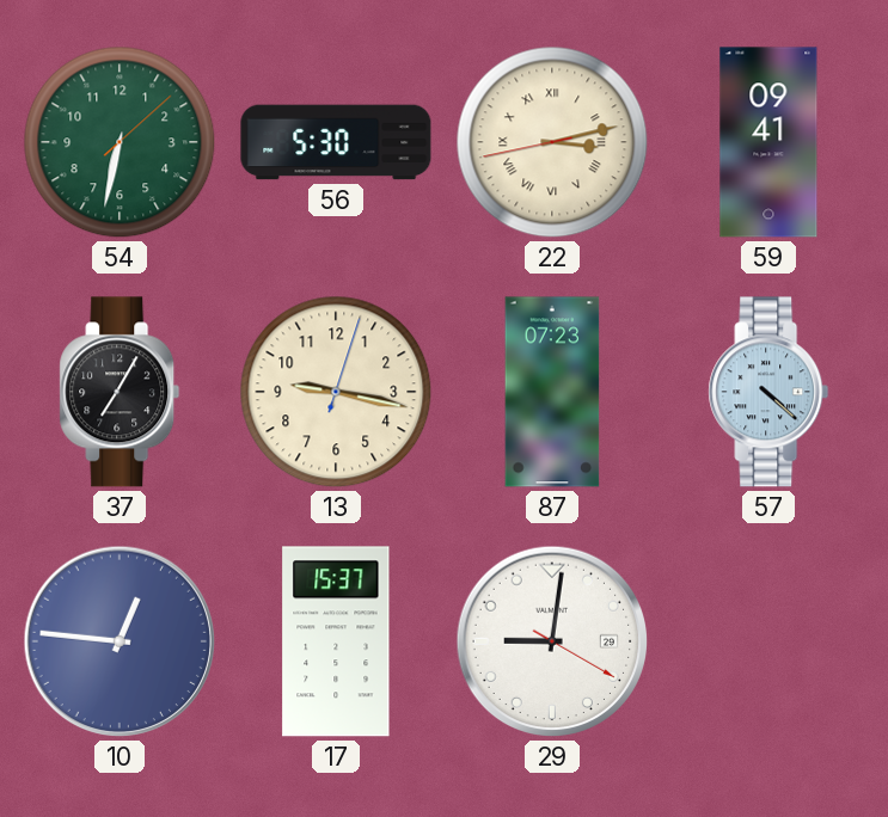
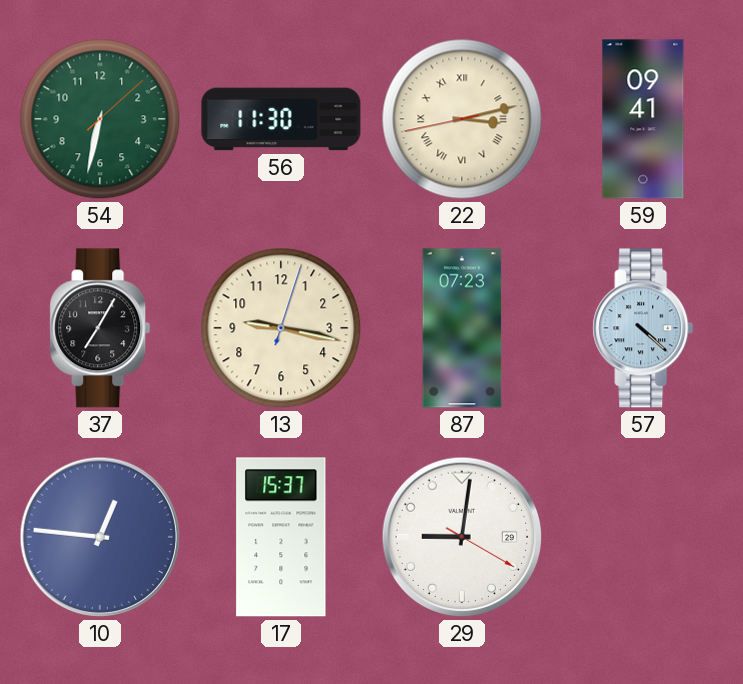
56: 5:30 -> 11:30
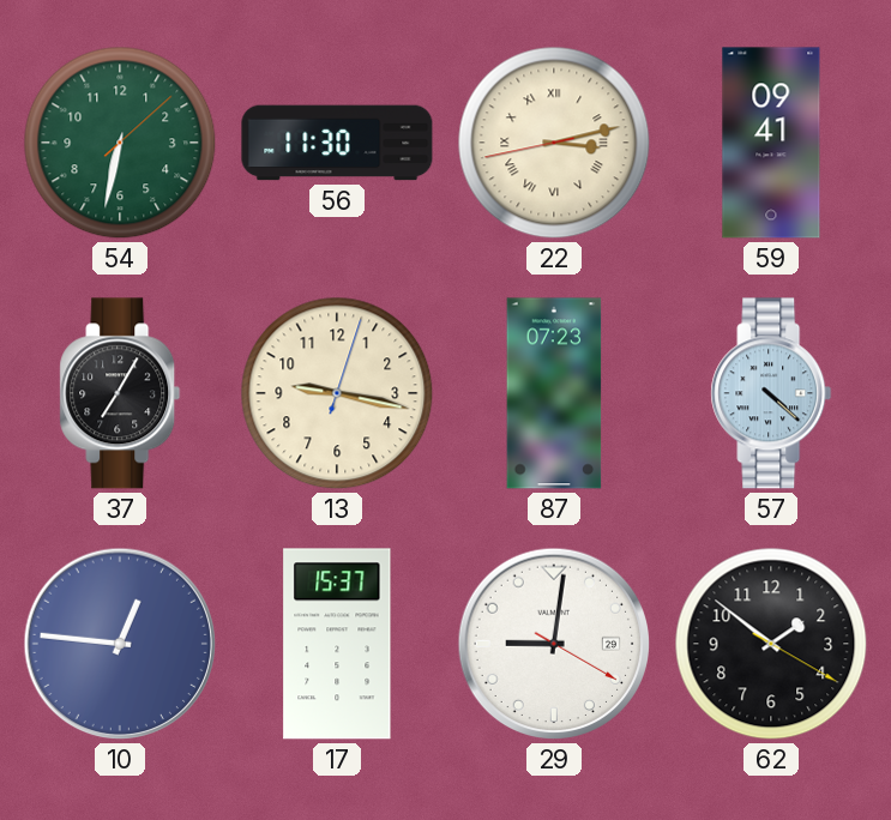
62: none -> 1:51
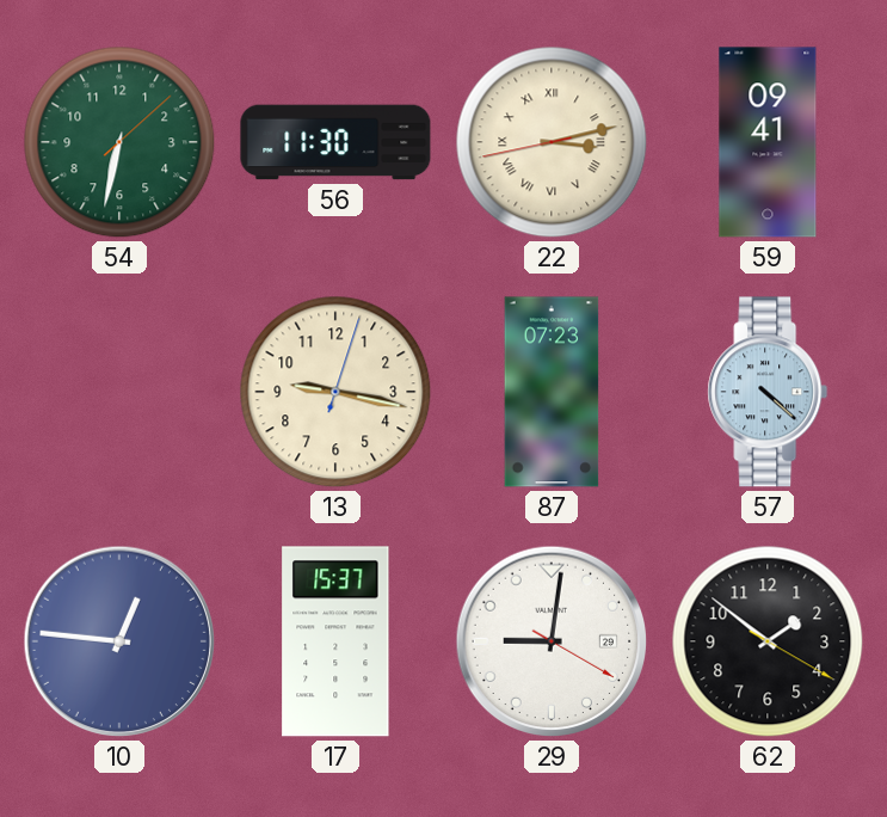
37: 7:05 -> none
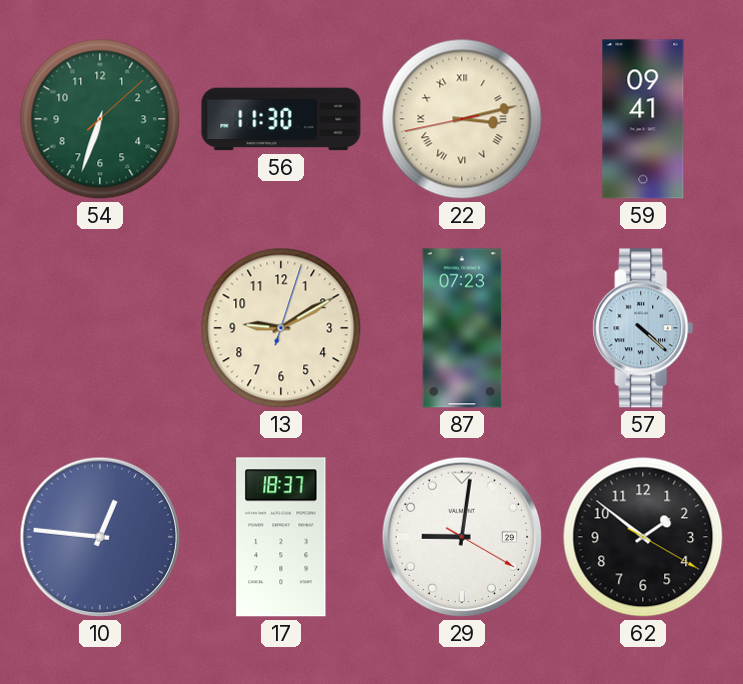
54: 6:32 -> 6:33
13: 9:17 -> 9:10
17: 15:37 -> 18:37
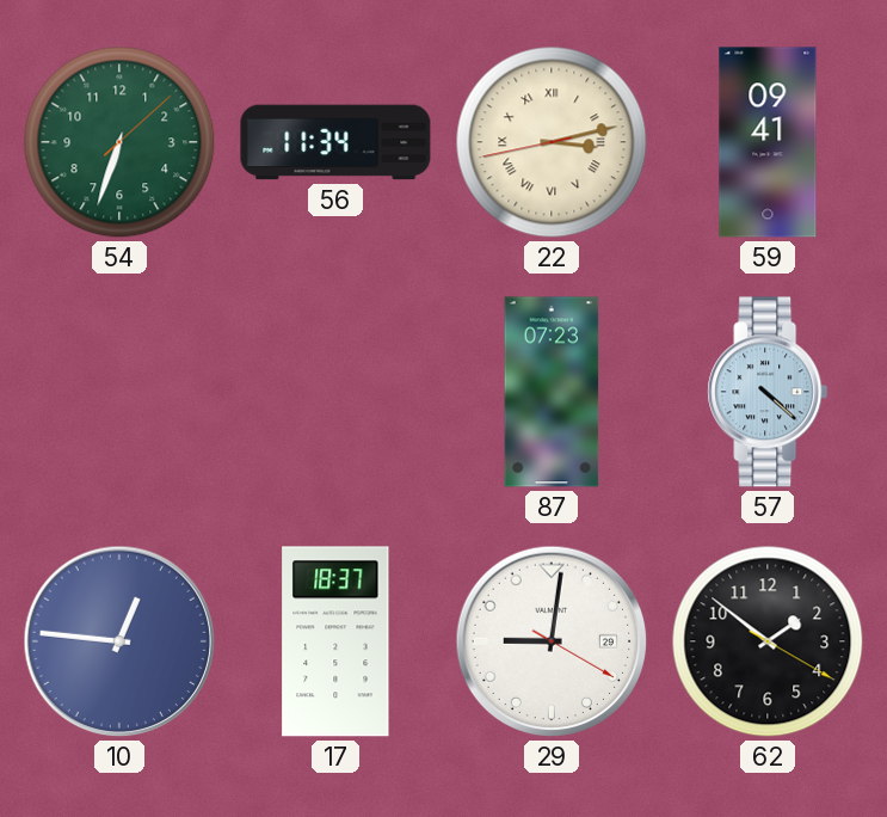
56: 11:30 -> 11:34
13: 9:10 -> none
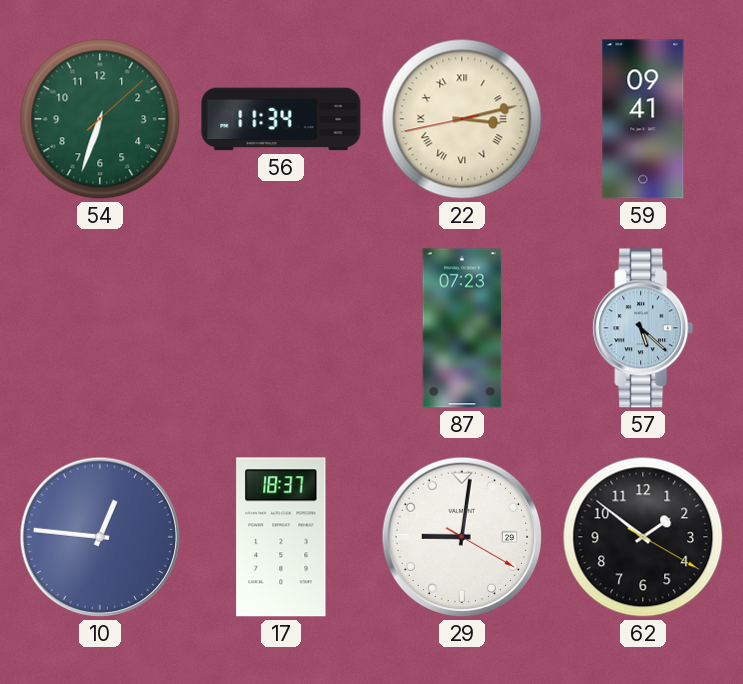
57: 4:22 -> 5:22
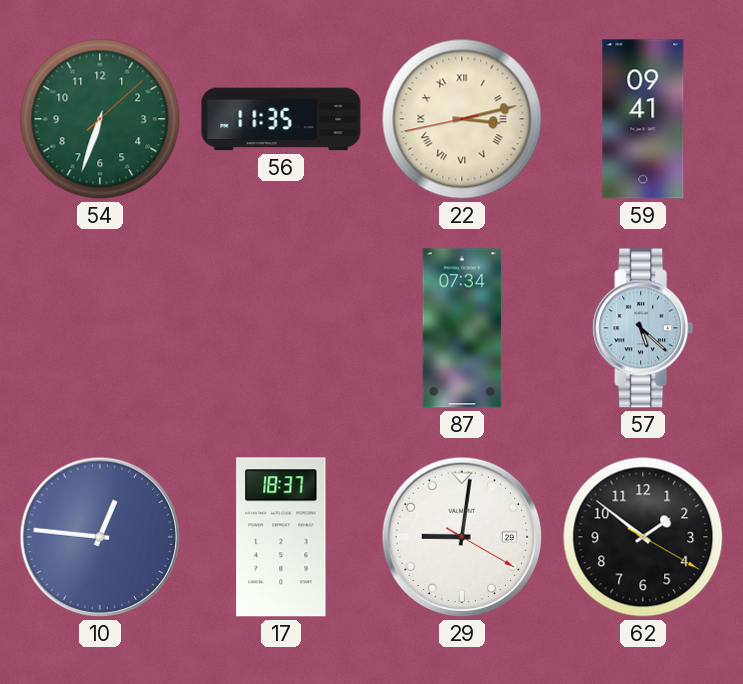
56: 11:34 -> 11:35
87: 07:23 -> 07:34
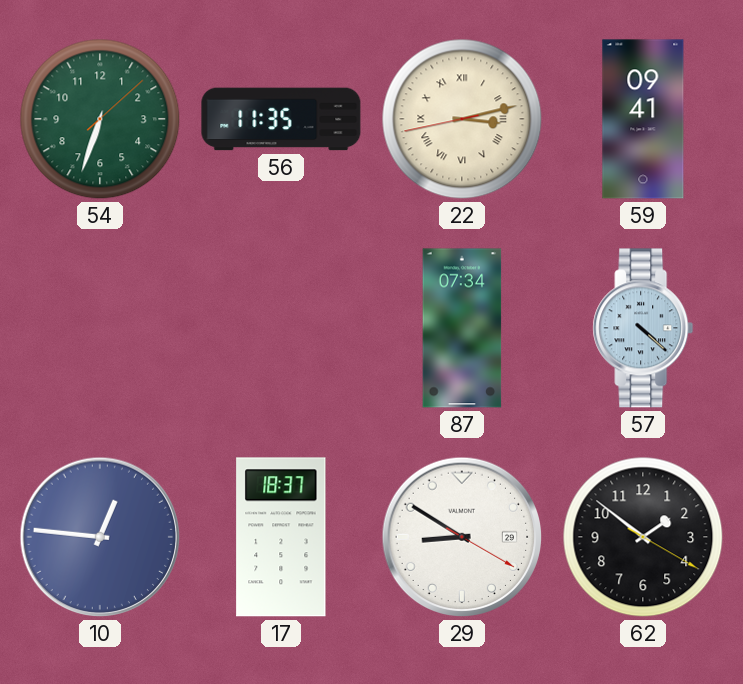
57: 5:22 -> 4:22
29: 9:01 -> 8:50
